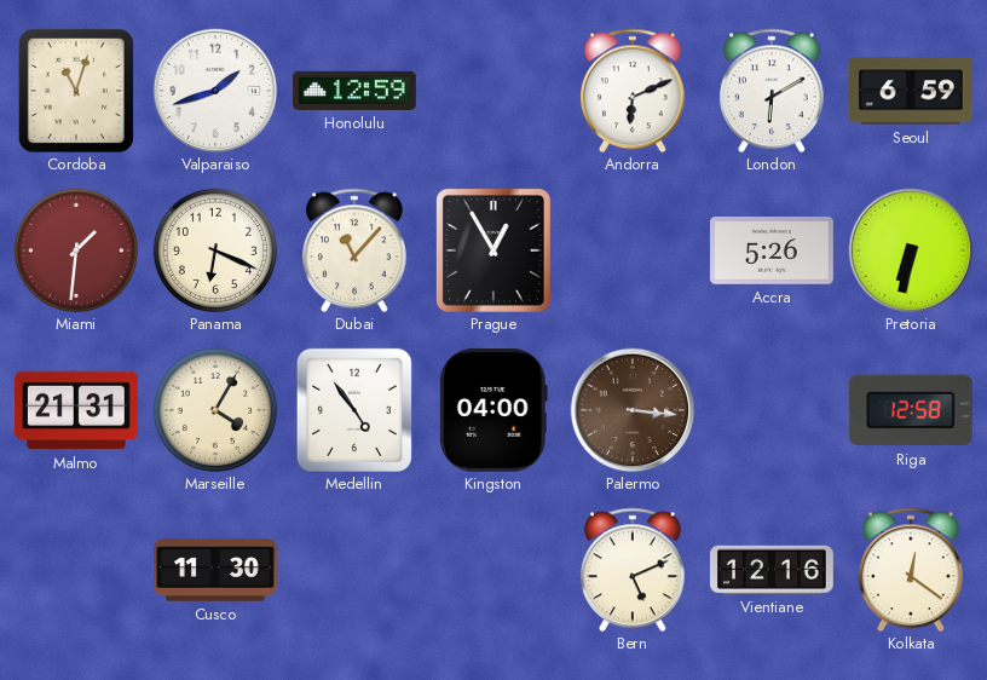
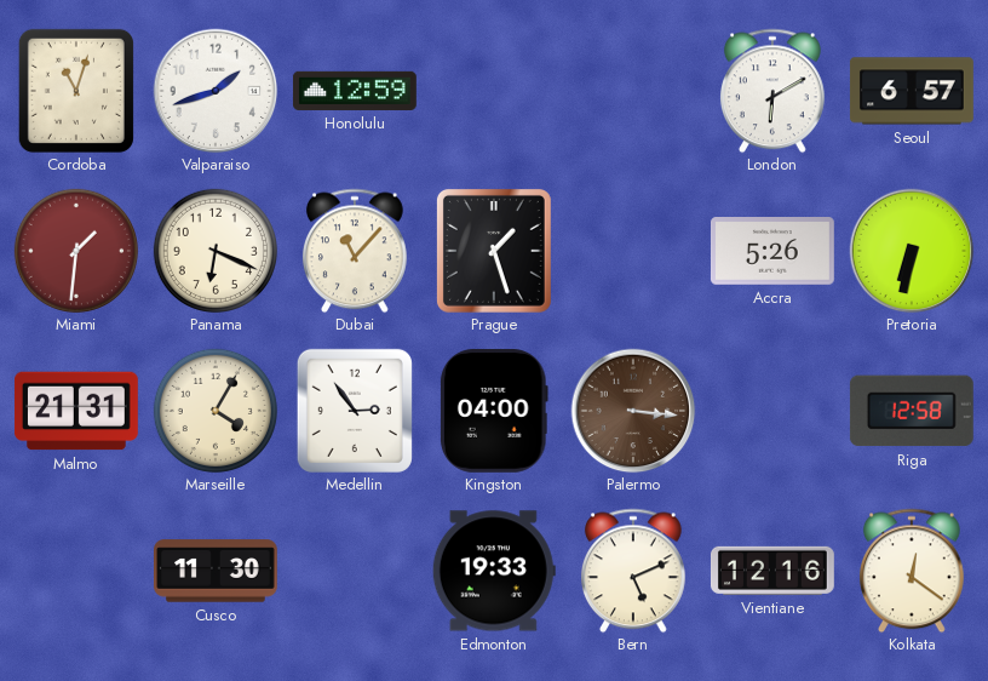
Andorra: 6:11 -> none
Seoul: 6:59 -> 6:57
Prague: 12:55 -> 1:27
Medellin: 4:54 -> 2:54
Edmonton: none -> 19:33
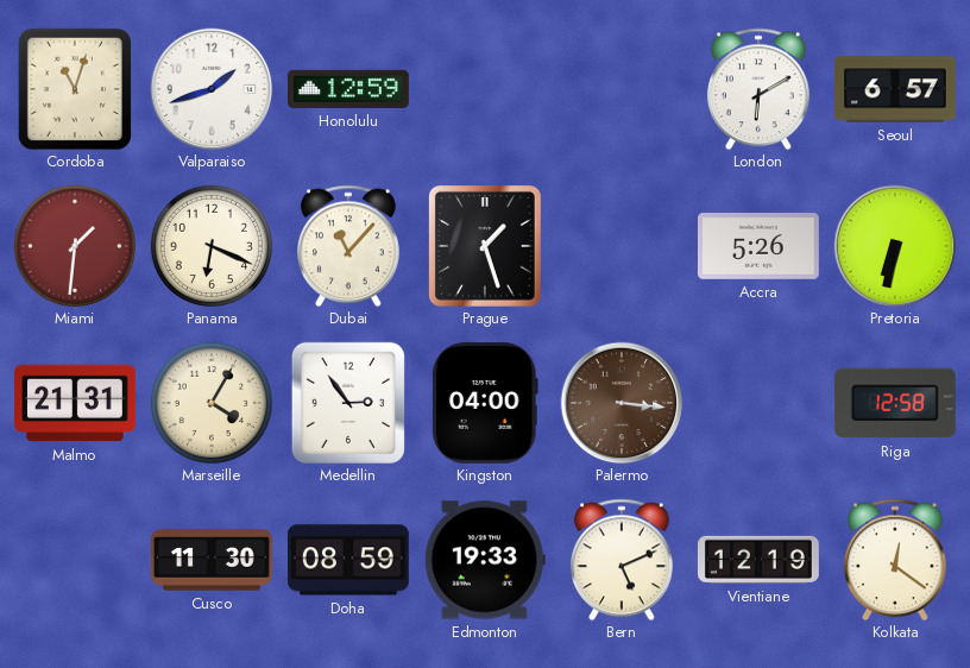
Doha: none -> 08:59
Vientiane: 12:16 -> 12:19
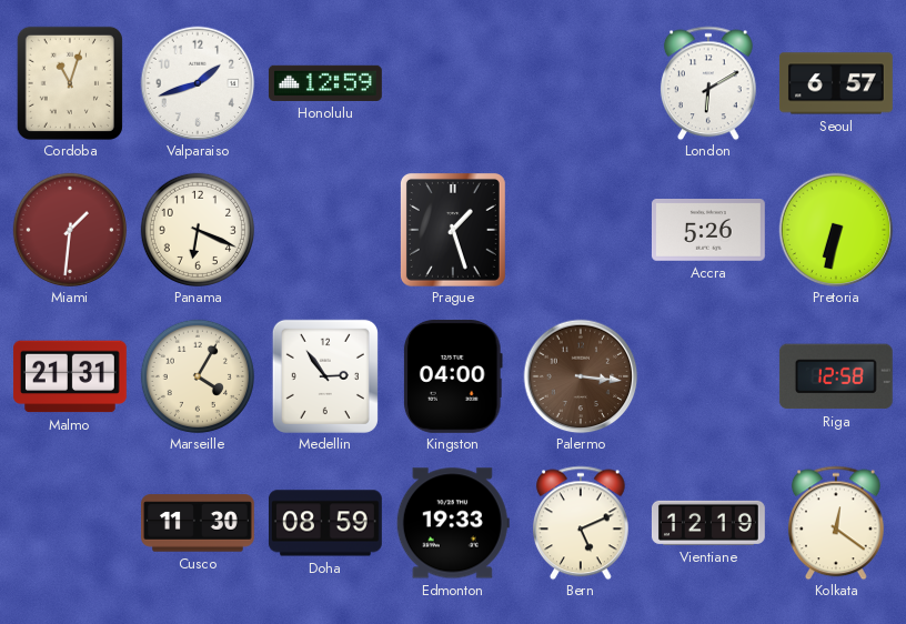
Dubai: 11:07 -> none
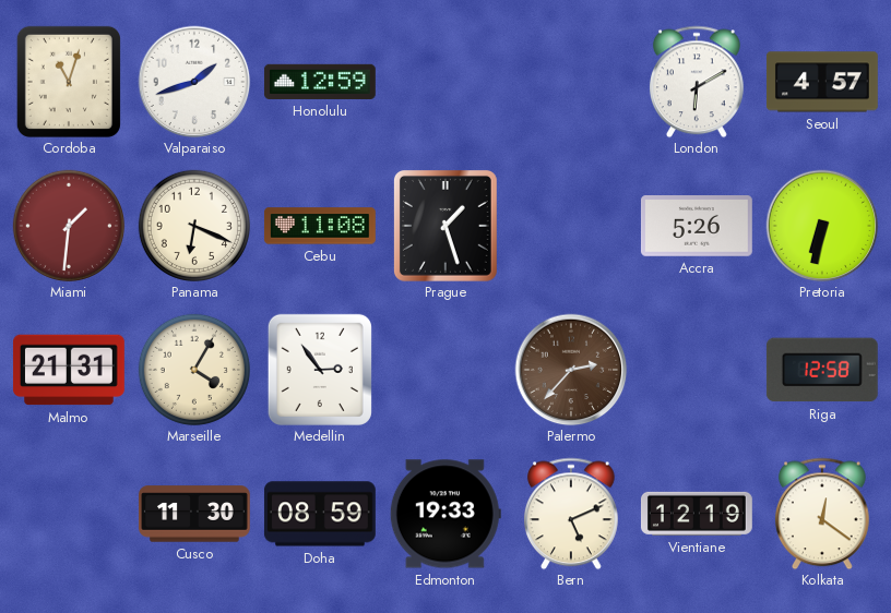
Seoul: 6:57 -> 4:57
Cebu: none -> 11:08
Kingston: 04:00 -> none
Palermo: 3:16 -> 2:37
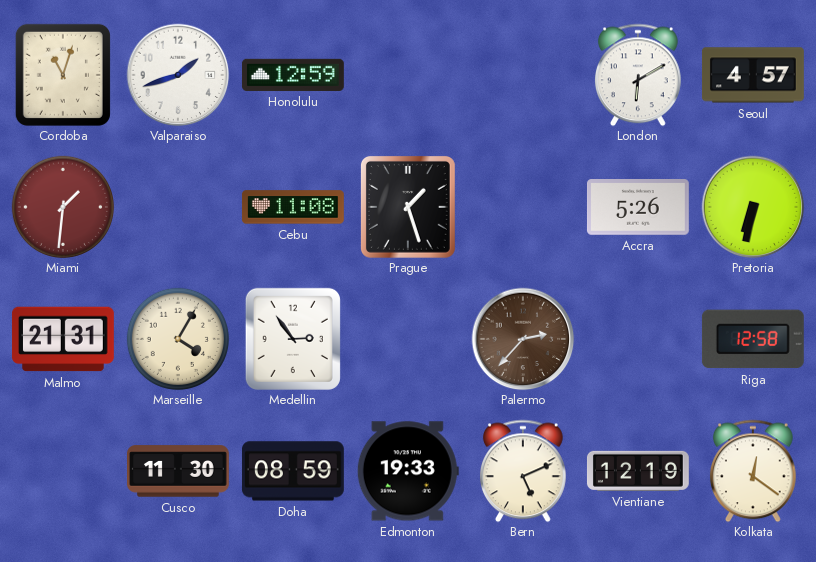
Panama: 6:19 -> none
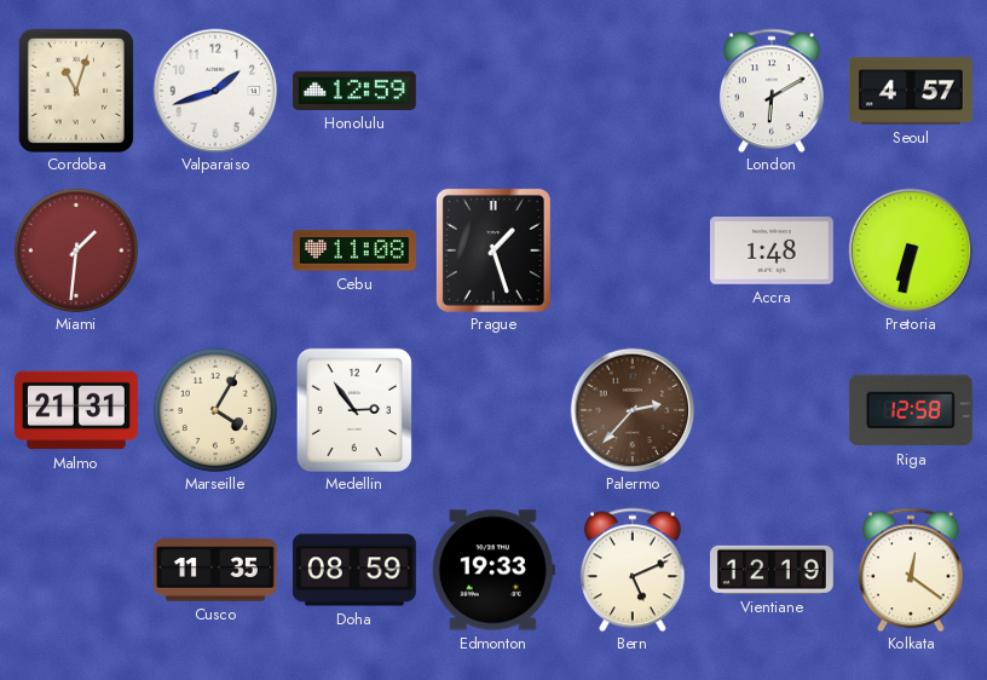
Accra: 5:26 -> 1:48
Cusco: 11:30 -> 11:35
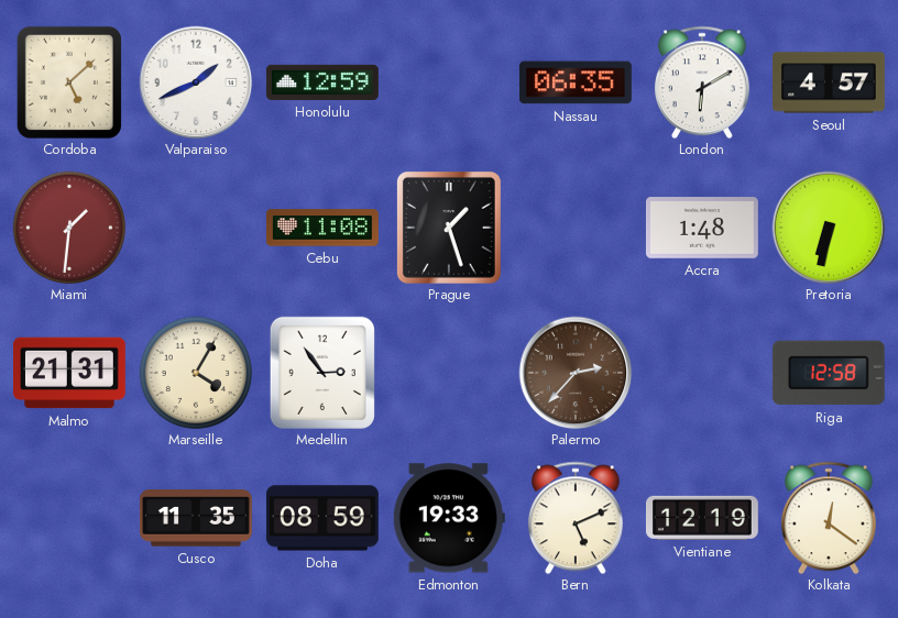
Cordoba: 11:03 -> 5:08
Valparaiso: 1:42 -> 1:41
Nassau: none -> 06:35
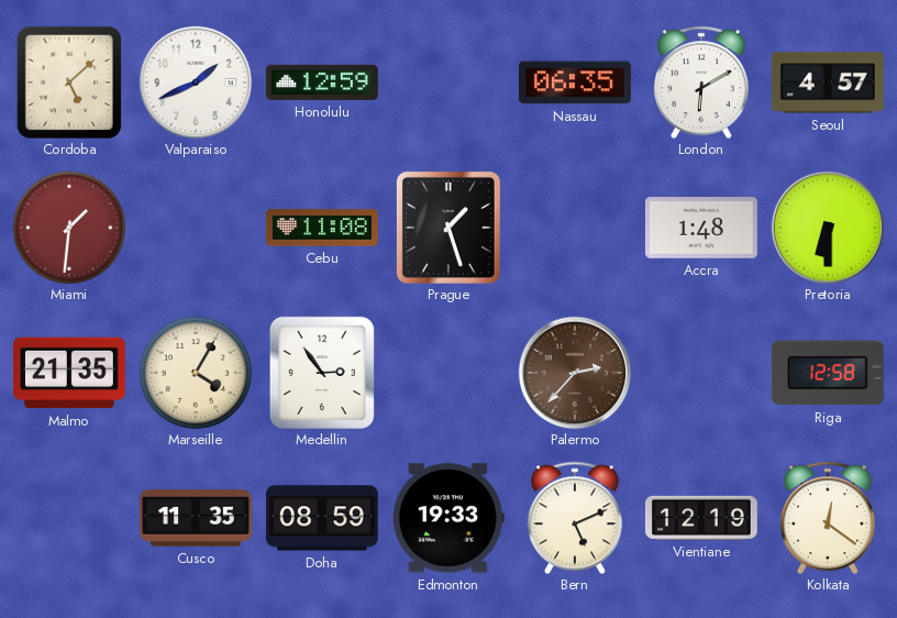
Pretoria: 6:32 -> 6:30
Malmo: 21:31 -> 21:35
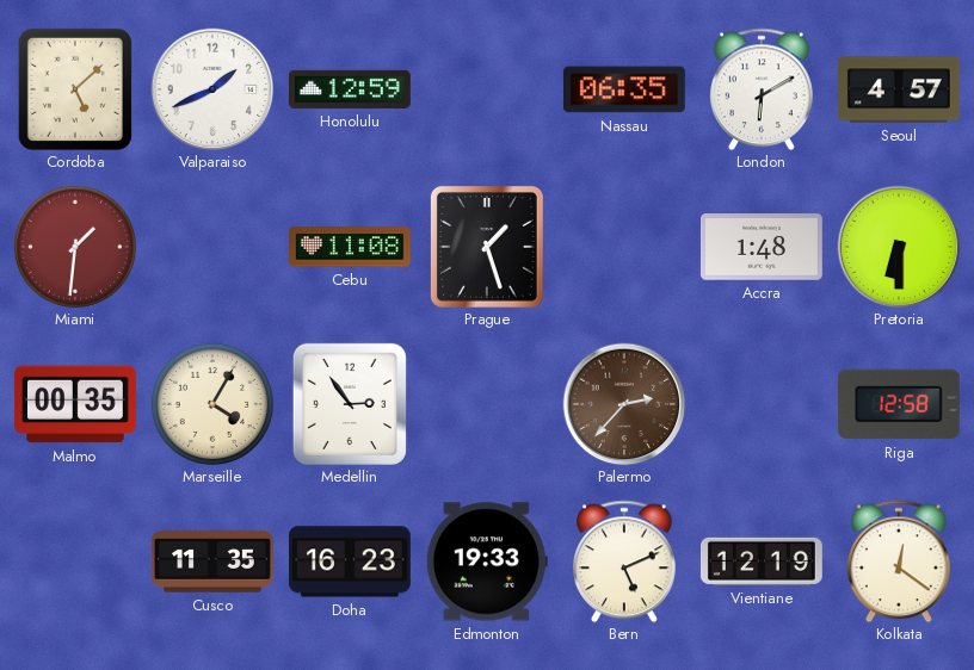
Malmo: 21:35 -> 00:35
Doha: 08:59 -> 16:23
